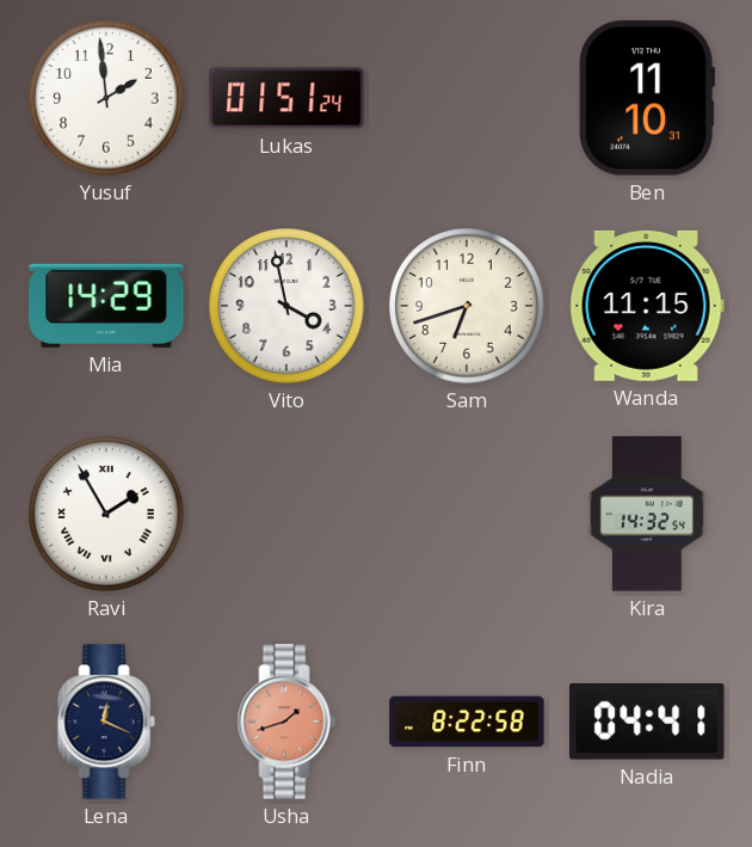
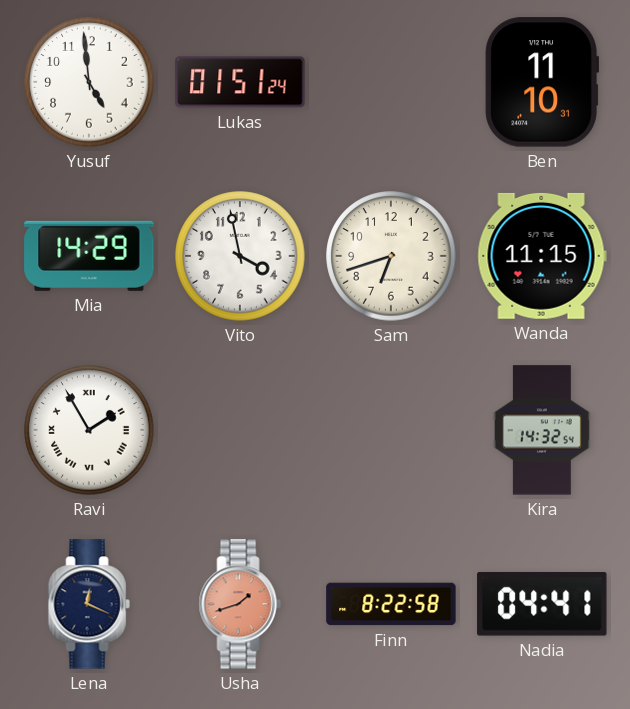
Yusuf: 1:59 -> 4:59
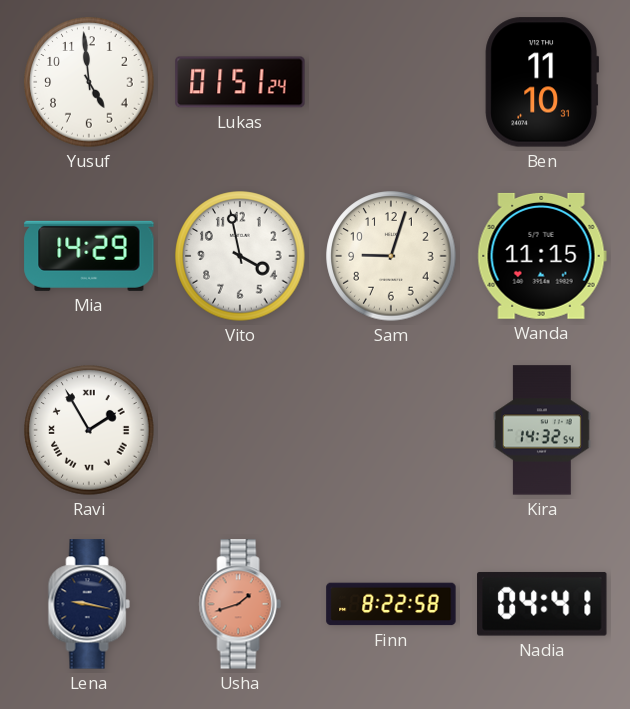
Sam: 6:42 -> 9:03
Lena: 12:19 -> 9:17
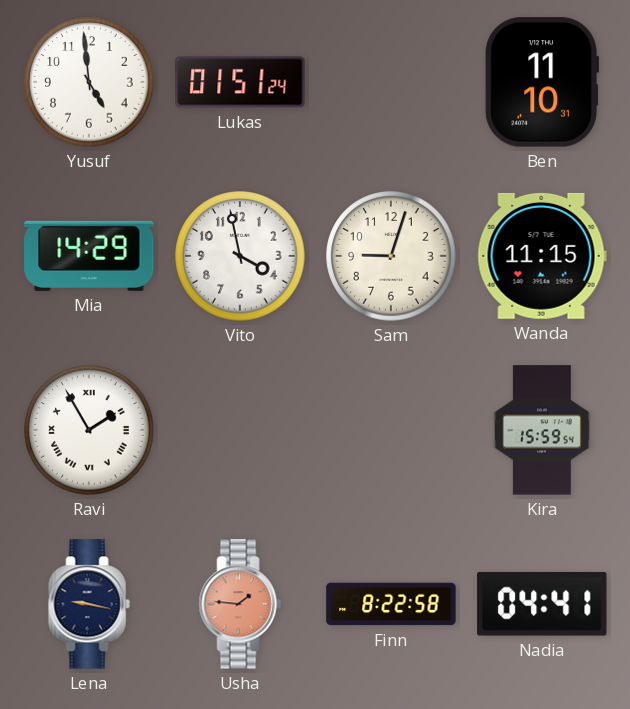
Kira: 14:32 -> 15:59
Usha: 1:42 -> 1:46
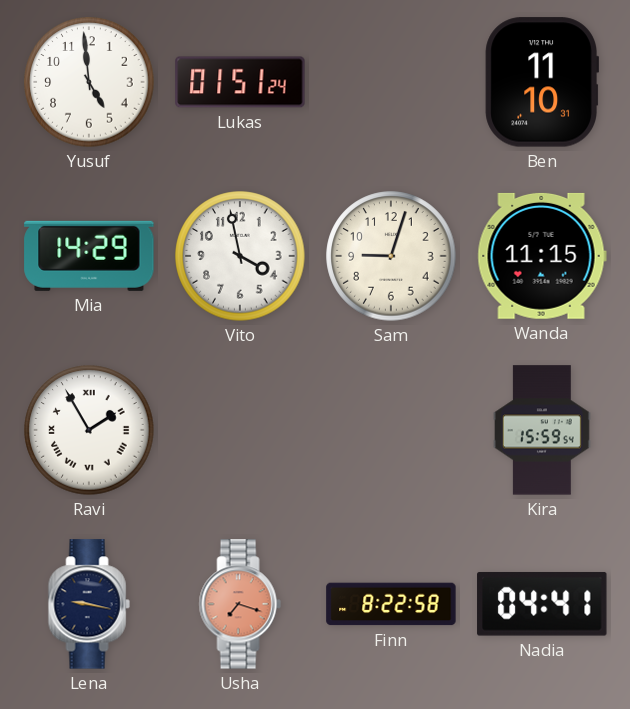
Usha: 1:46 -> 7:18
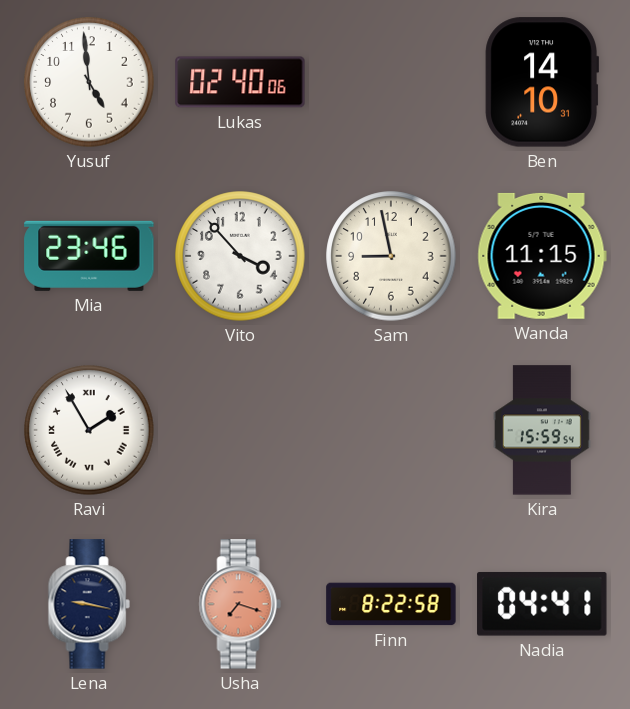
Lukas: 01:51 -> 02:40
Ben: 11:10 -> 14:10
Mia: 14:29 -> 23:46
Vito: 3:58 -> 3:53
Sam: 9:03 -> 8:58
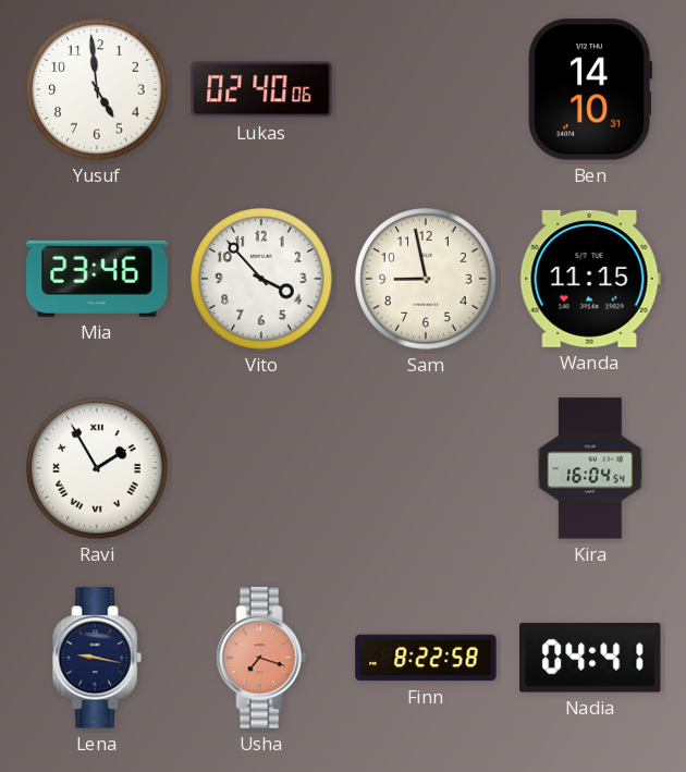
Kira: 15:59 -> 16:04
